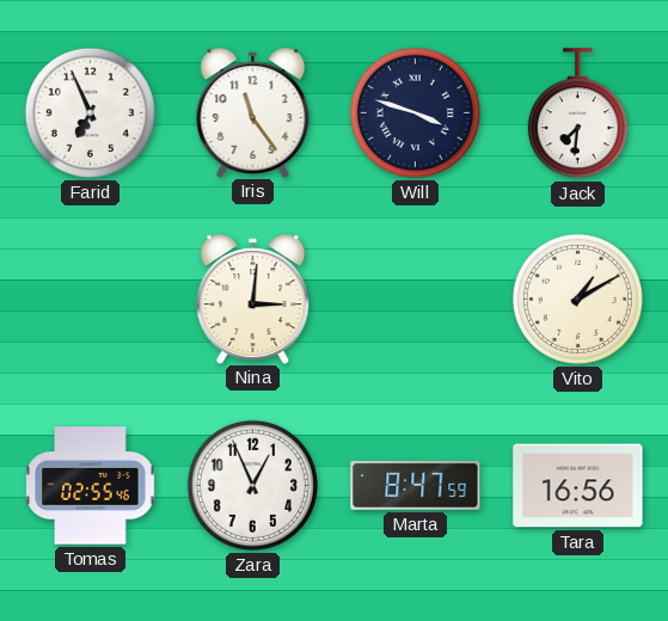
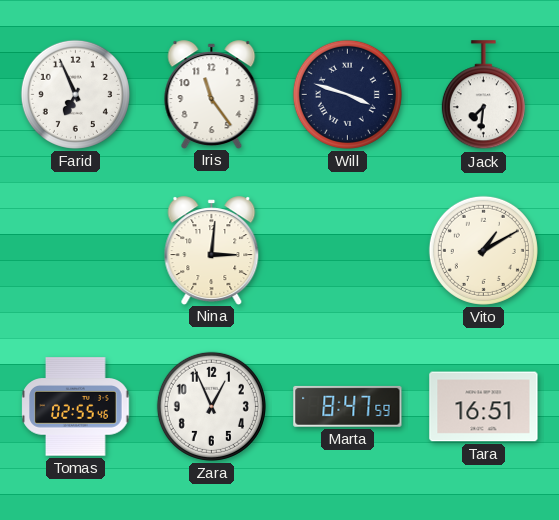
Tara: 16:56 -> 16:51
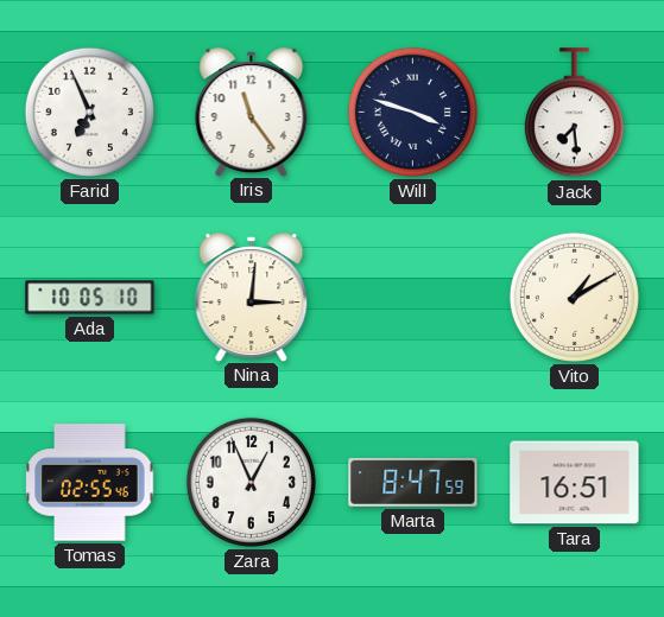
Jack: 7:31 -> 7:29
Ada: none -> 10:05
